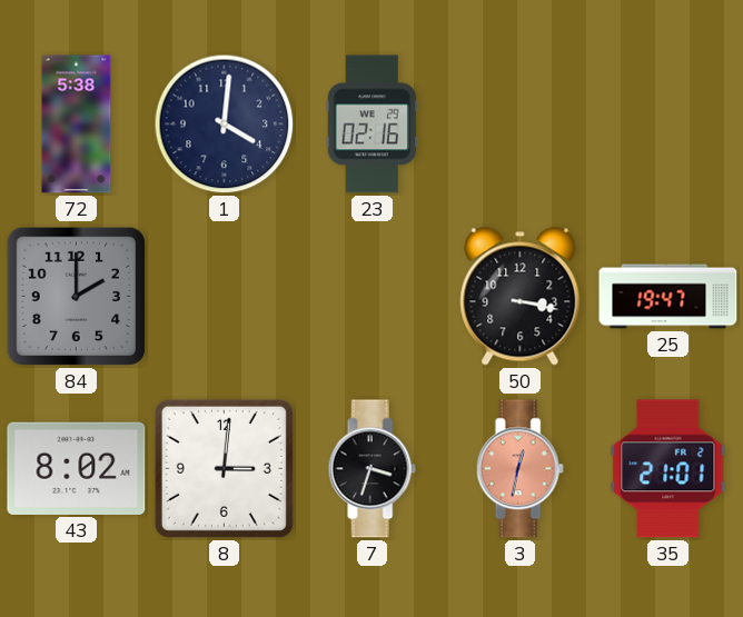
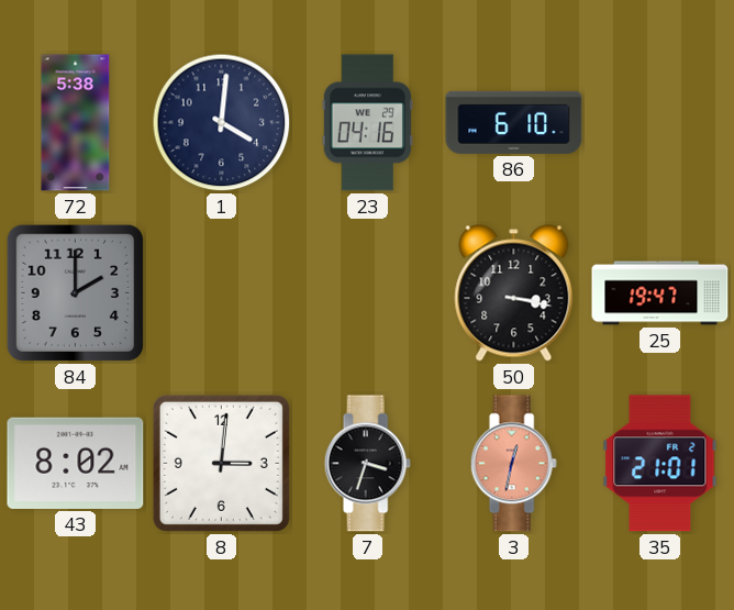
23: 02:16 -> 04:16
86: none -> 6:10
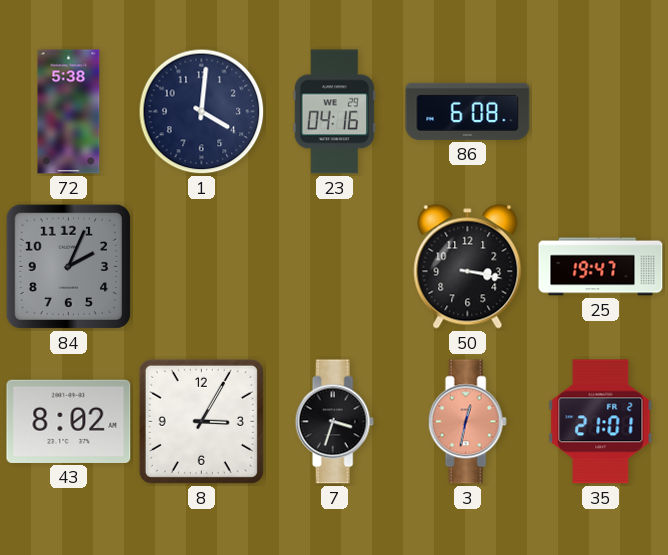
86: 6:10 -> 6:08
84: 2:00 -> 2:04
8: 3:01 -> 3:05
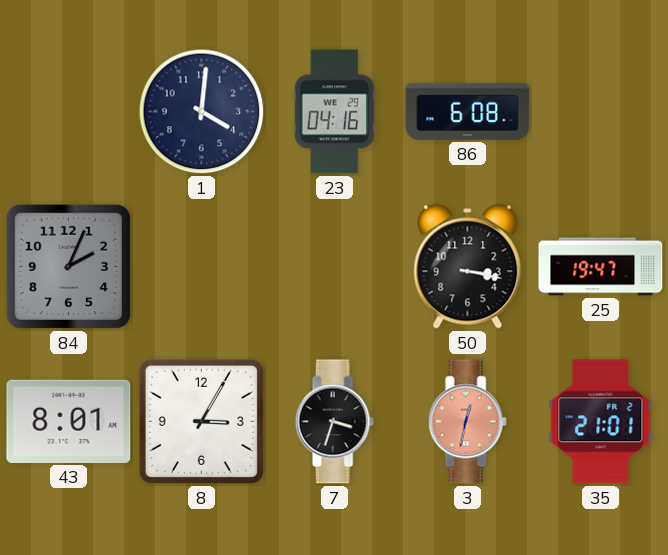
72: 5:38 -> none
43: 8:02 -> 8:01
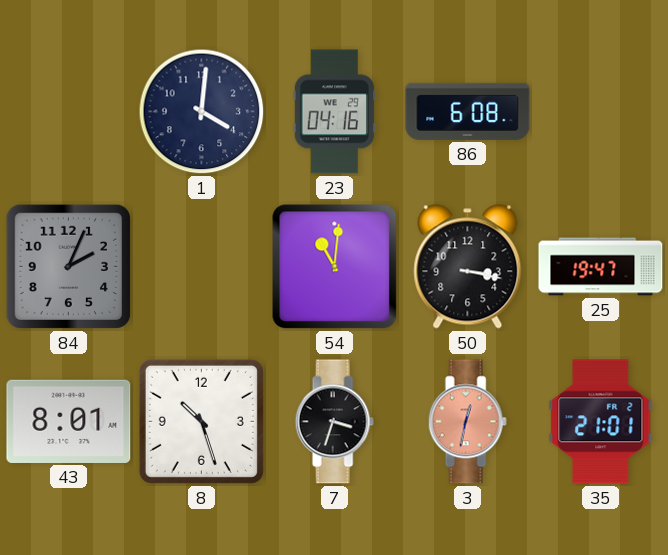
54: none -> 11:01
8: 3:05 -> 10:27
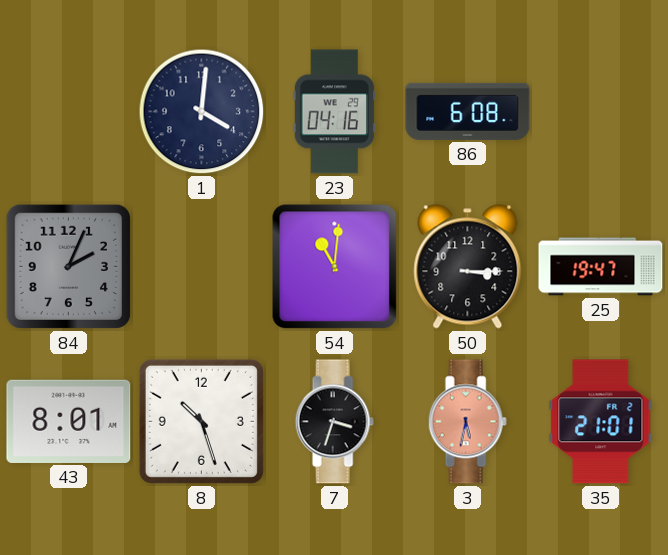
50: 3:17 -> 3:15
3: 12:32 -> 5:32
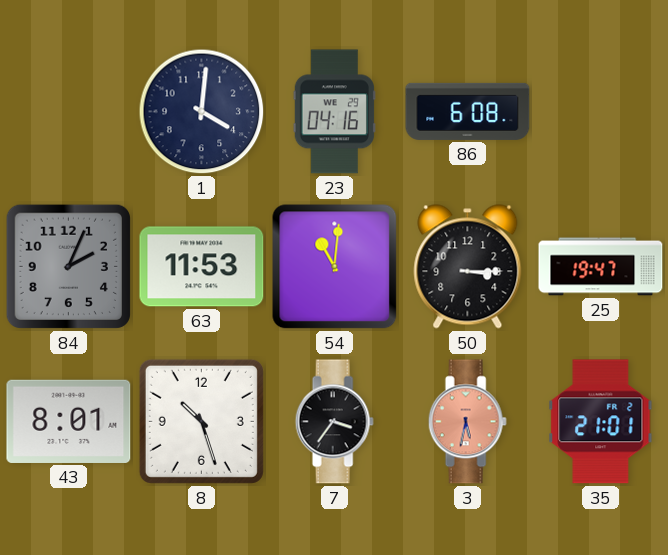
63: none -> 11:53
7: 3:33 -> 3:36
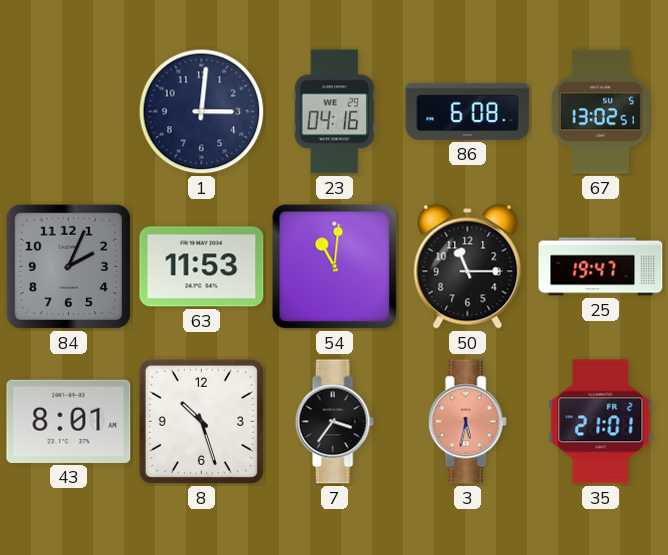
1: 4:01 -> 3:01
67: none -> 13:02
50: 3:15 -> 11:15
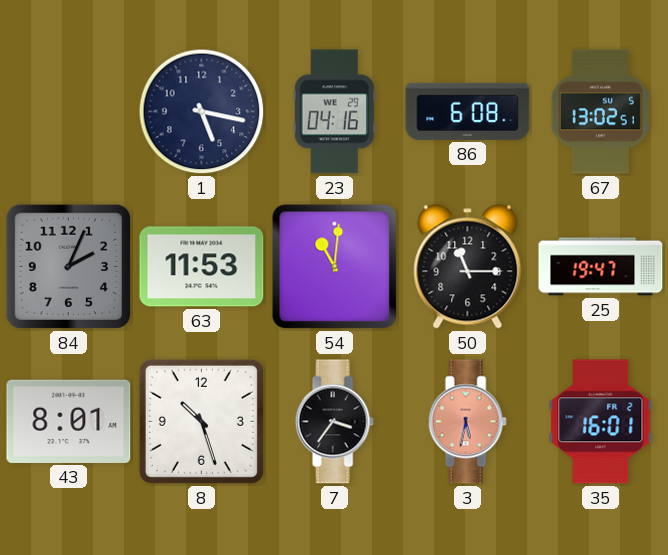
1: 3:01 -> 5:17
35: 21:01 -> 16:01
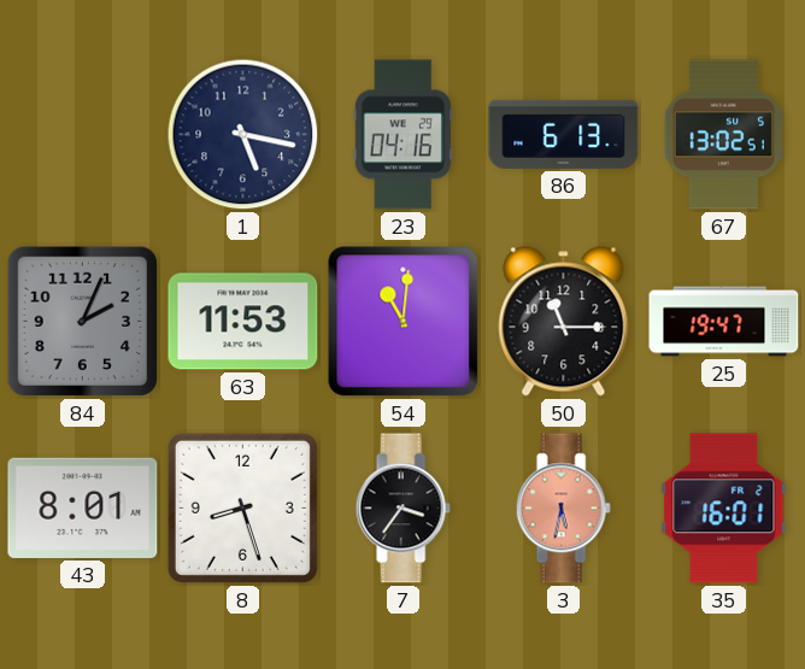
86: 6:08 -> 6:13
8: 10:27 -> 8:27
